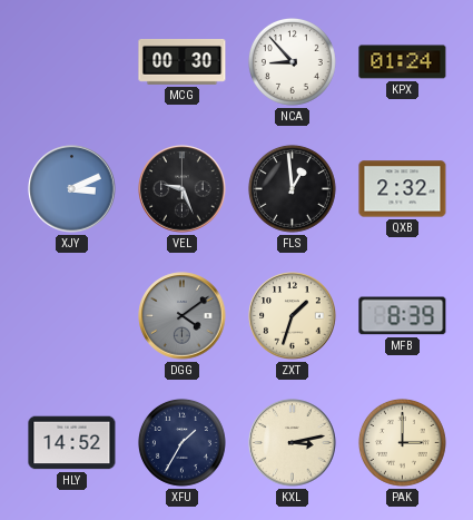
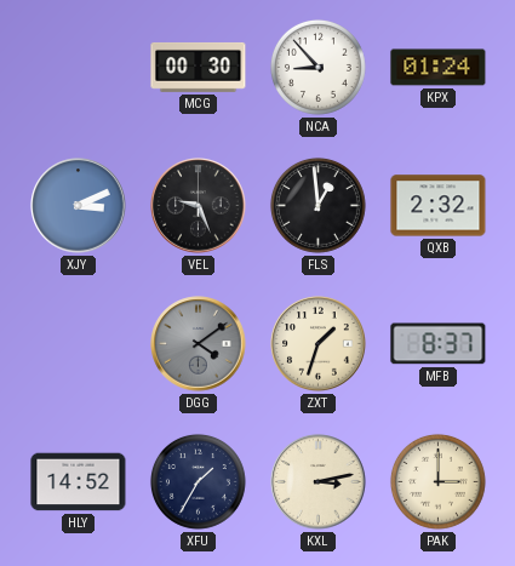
MFB: 8:39 -> 8:37
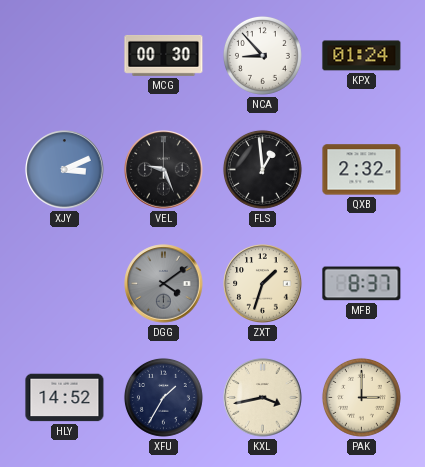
KXL: 3:13 -> 3:43
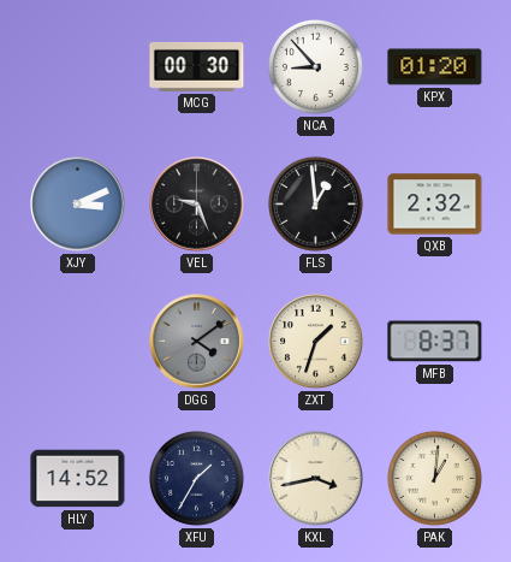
KPX: 01:24 -> 01:20
PAK: 3:00 -> 1:01
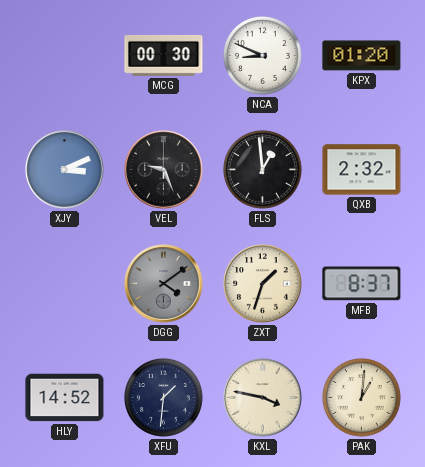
NCA: 8:53 -> 8:49
XFU: 1:35 -> 1:31
KXL: 3:43 -> 3:47
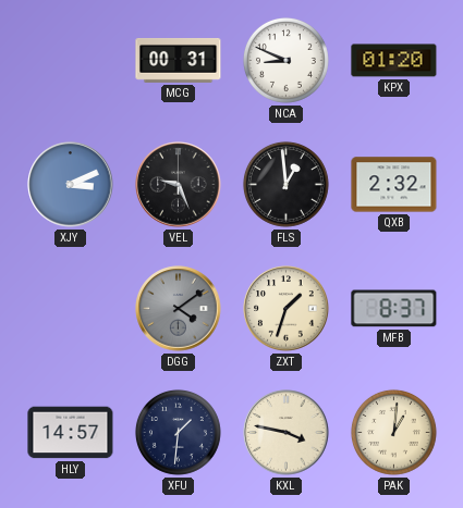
MCG: 00:30 -> 00:31
HLY: 14:52 -> 14:57
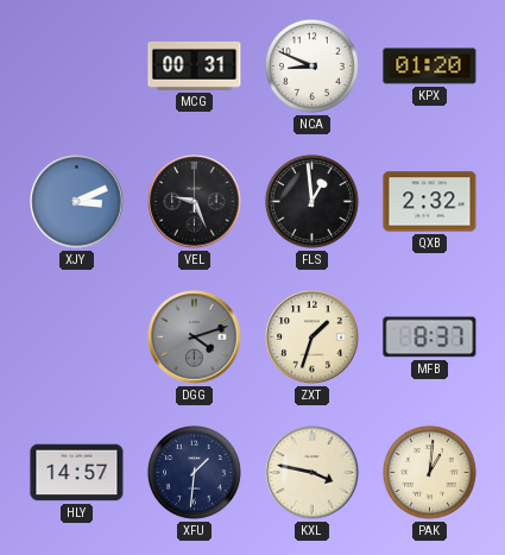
DGG: 4:09 -> 4:12
